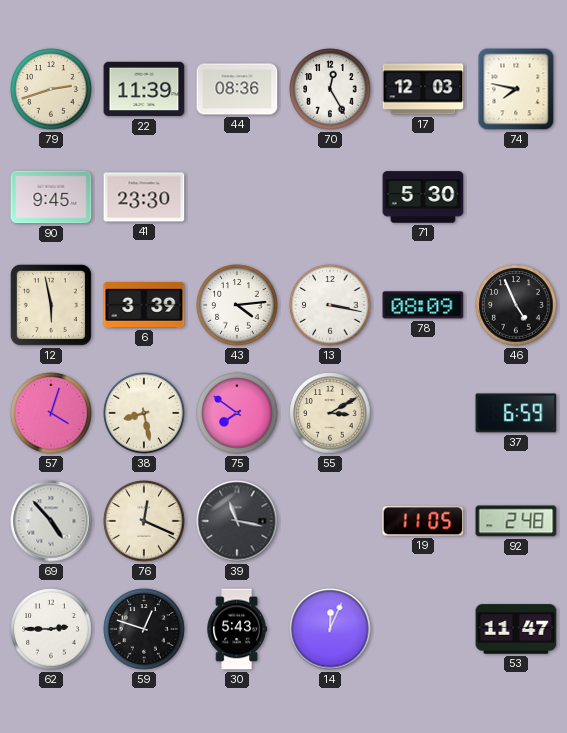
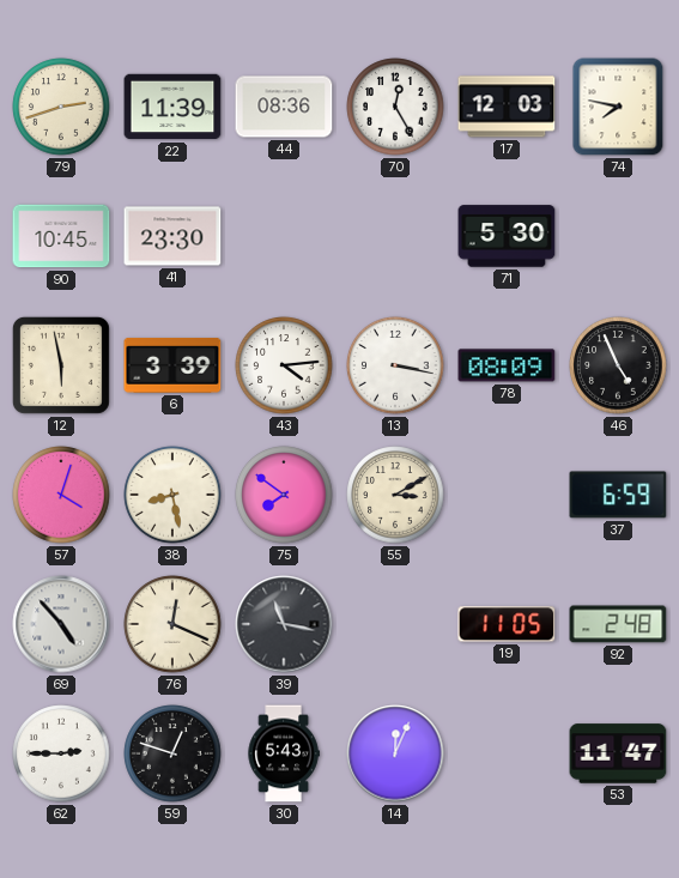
90: 9:45 -> 10:45
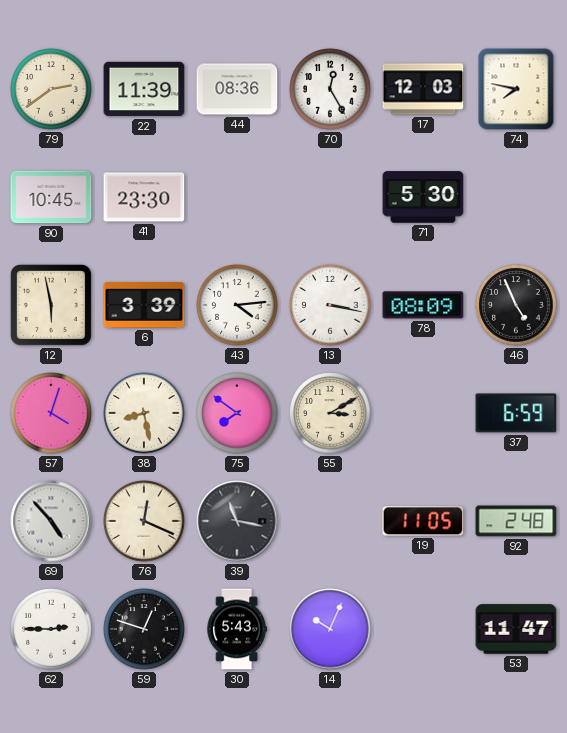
79: 2:42 -> 2:39
14: 12:04 -> 10:04
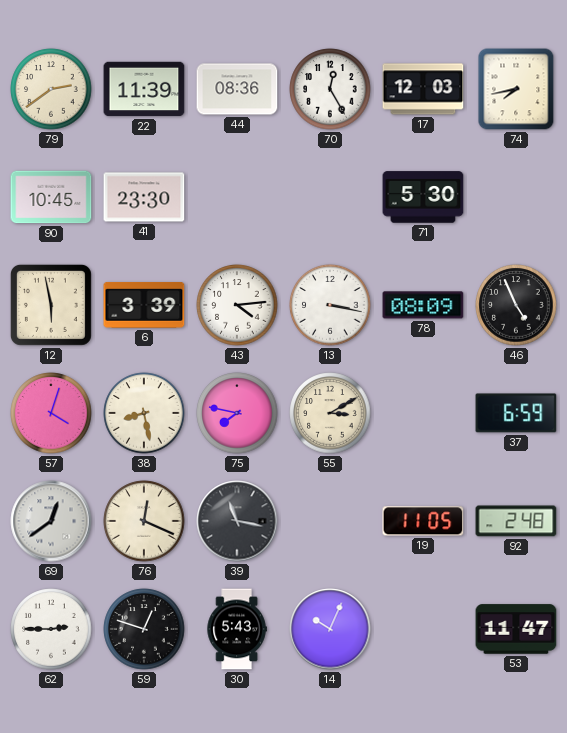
74: 7:47 -> 7:43
75: 7:51 -> 7:47
69: 4:53 -> 12:39
